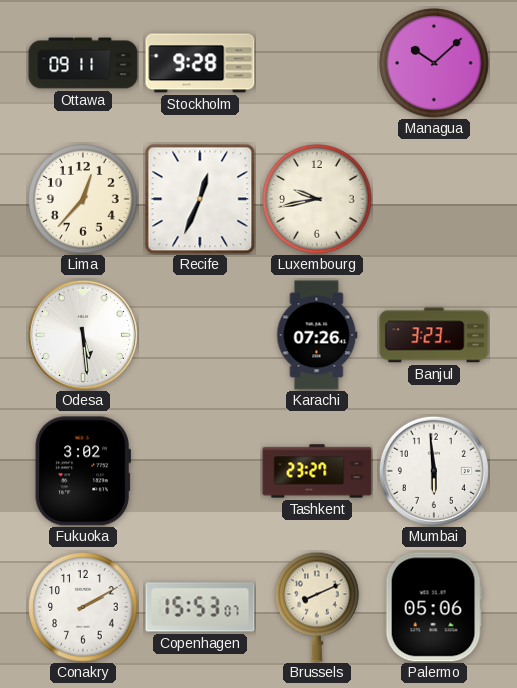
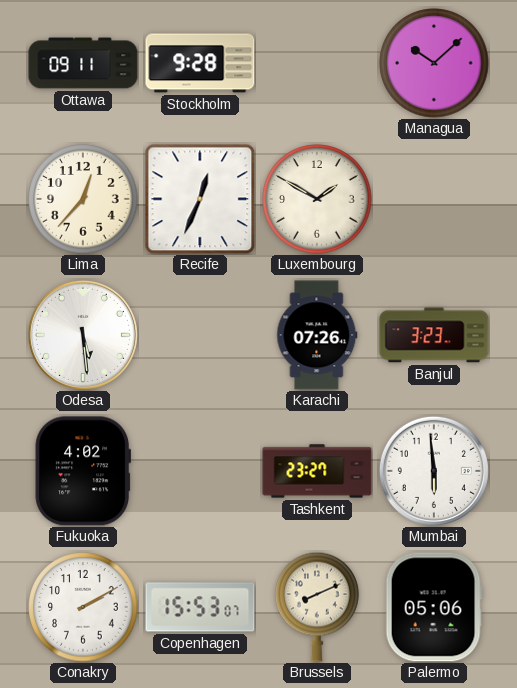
Luxembourg: 9:43 -> 1:50
Fukuoka: 3:02 -> 4:02
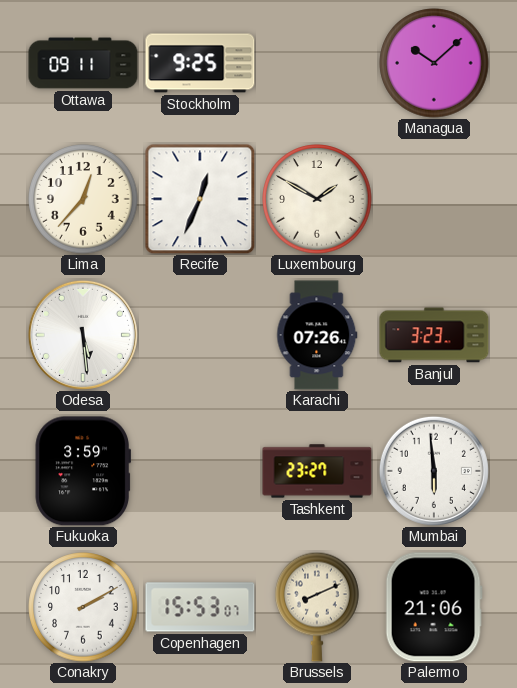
Stockholm: 9:28 -> 9:25
Fukuoka: 4:02 -> 3:59
Palermo: 05:06 -> 21:06
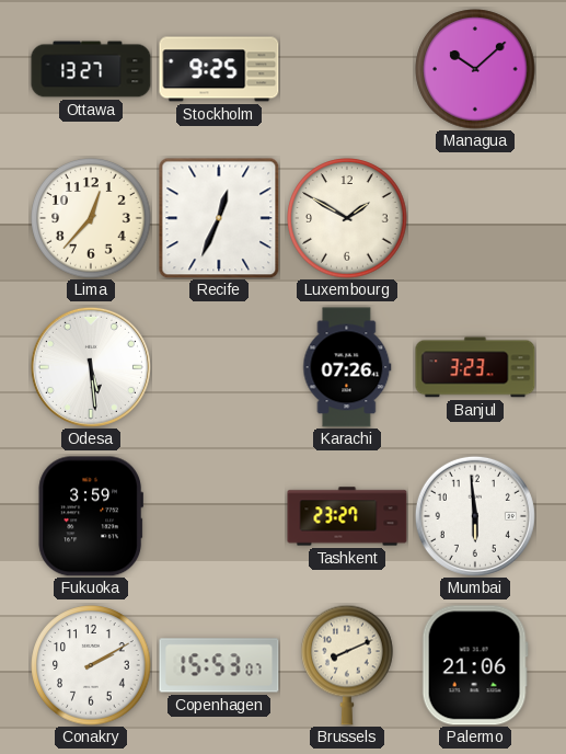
Ottawa: 09:11 -> 13:27
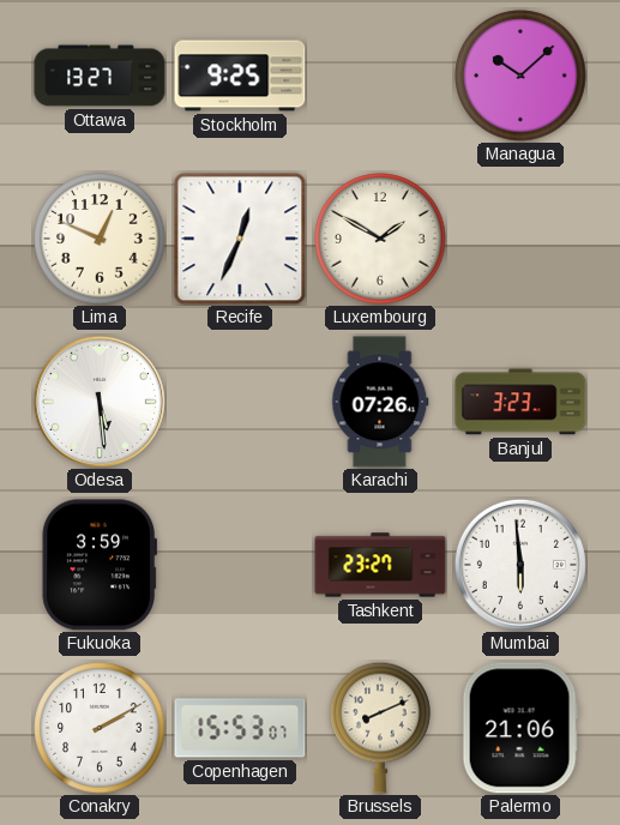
Lima: 12:37 -> 12:49
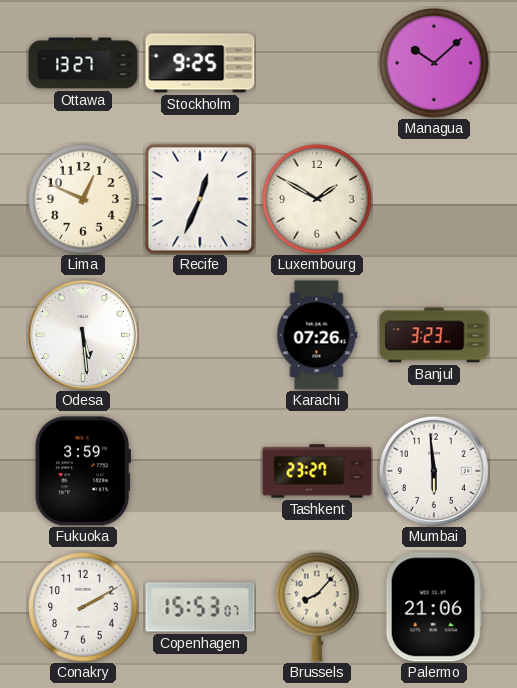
Brussels: 8:11 -> 8:07
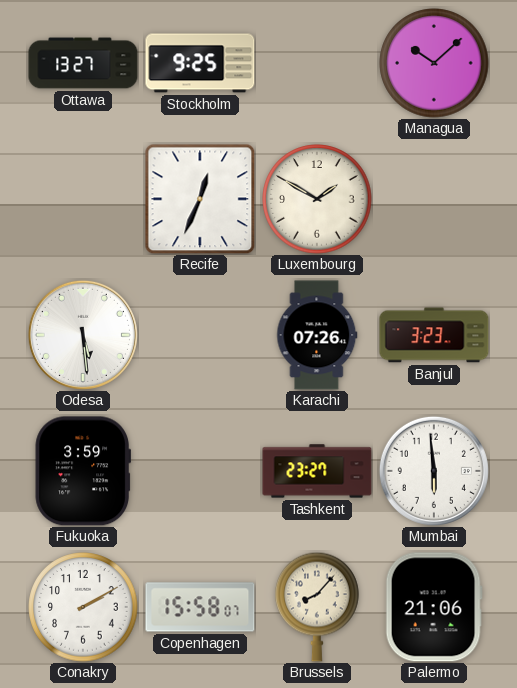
Lima: 12:49 -> none
Copenhagen: 15:53 -> 15:58
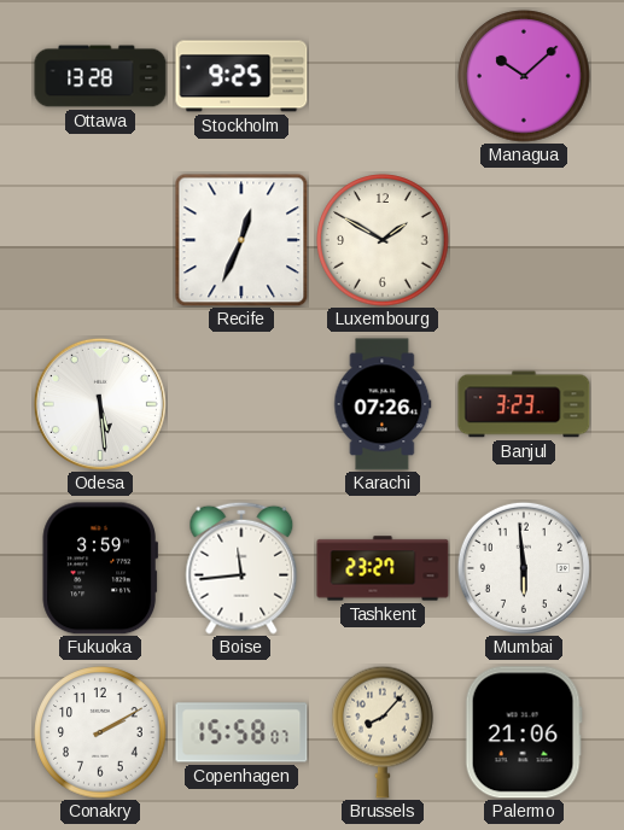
Ottawa: 13:27 -> 13:28
Boise: none -> 11:44
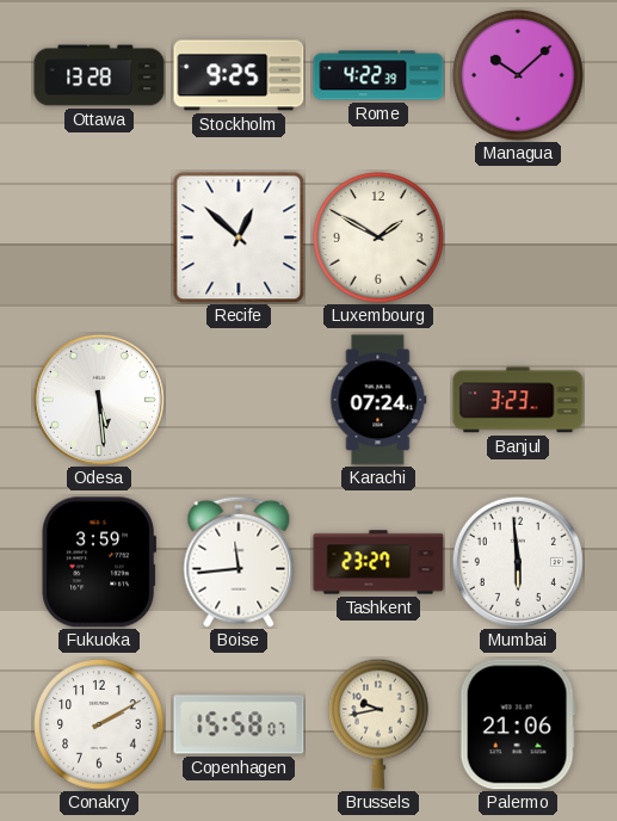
Rome: none -> 4:22
Recife: 12:34 -> 12:52
Karachi: 07:26 -> 07:24
Brussels: 8:07 -> 9:43
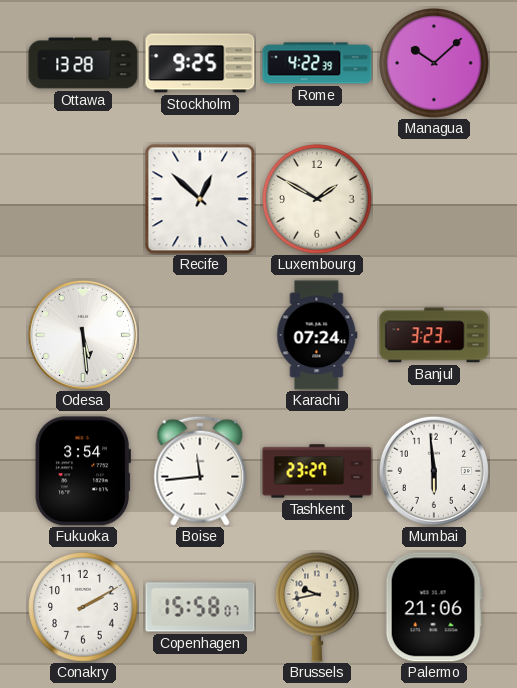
Fukuoka: 3:59 -> 3:54
